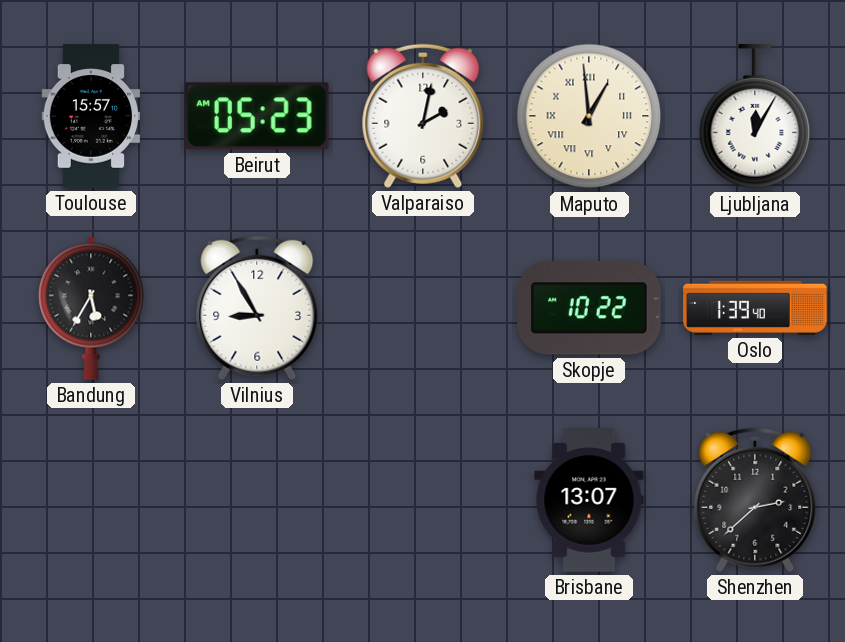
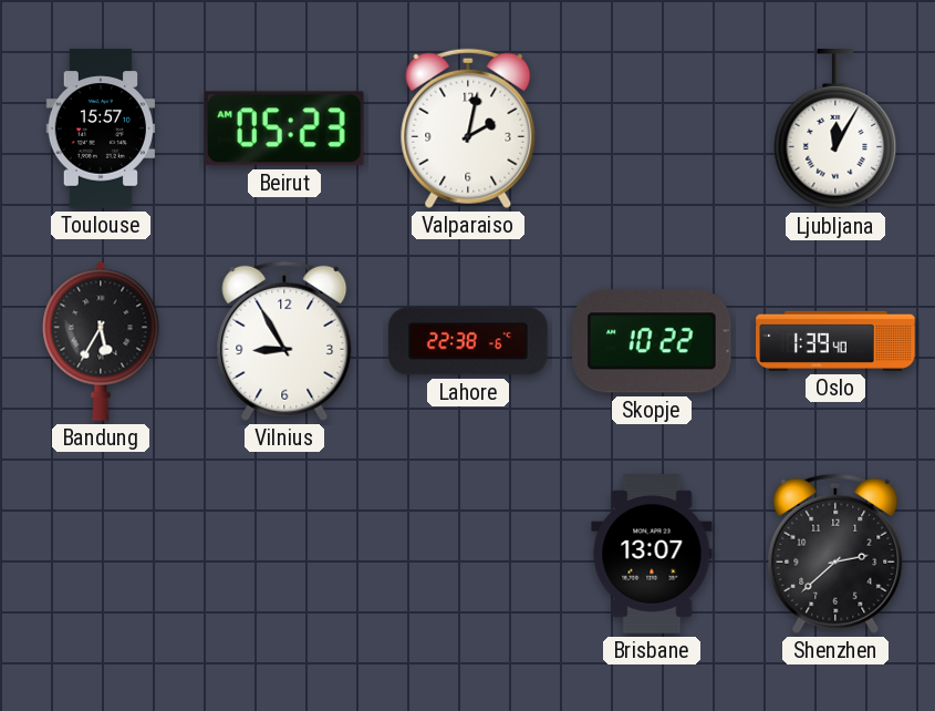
Maputo: 12:59 -> none
Lahore: none -> 22:38
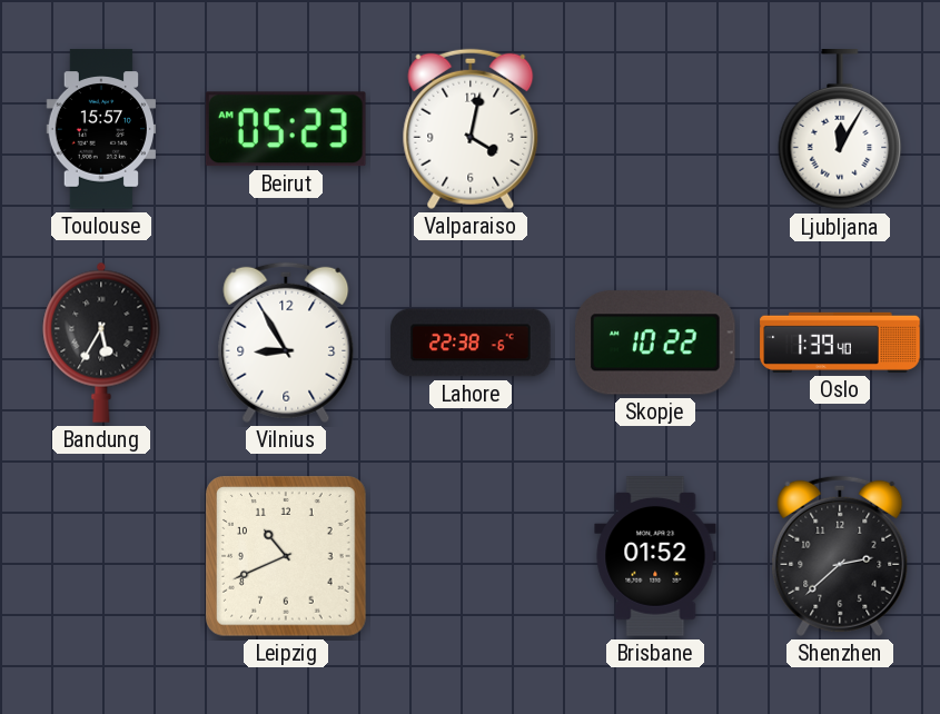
Valparaiso: 2:02 -> 4:02
Leipzig: none -> 10:41
Brisbane: 13:07 -> 01:52
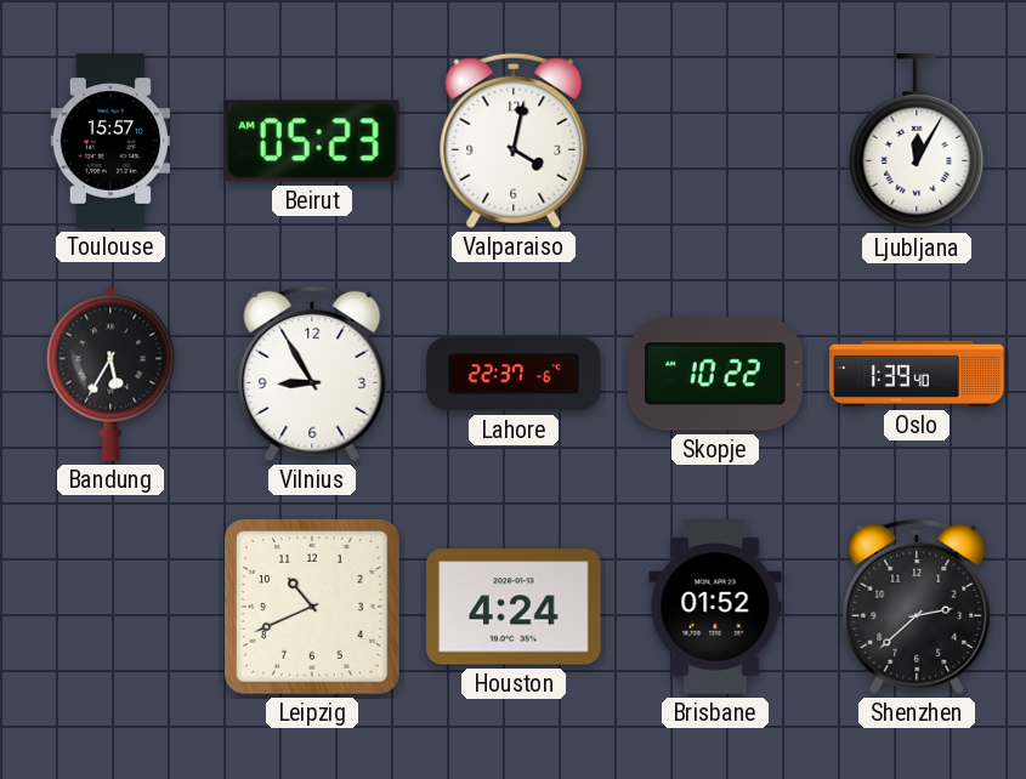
Lahore: 22:38 -> 22:37
Houston: none -> 4:24
